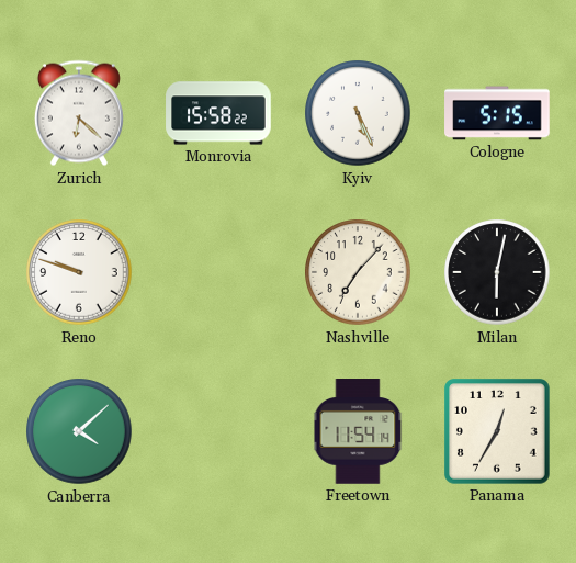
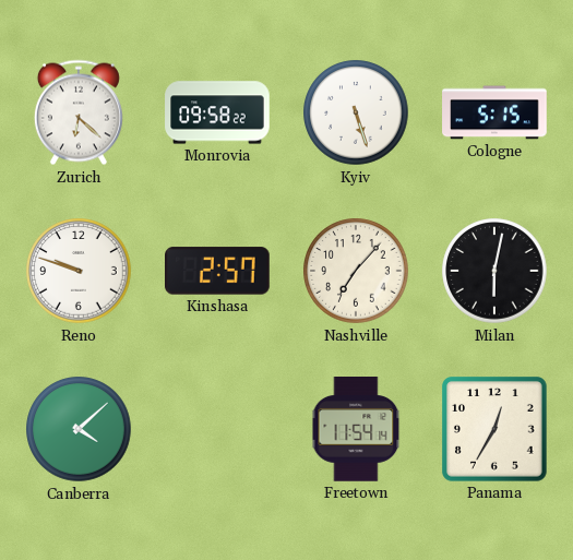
Monrovia: 15:58 -> 09:58
Kyiv: 5:26 -> 5:27
Kinshasa: none -> 2:57
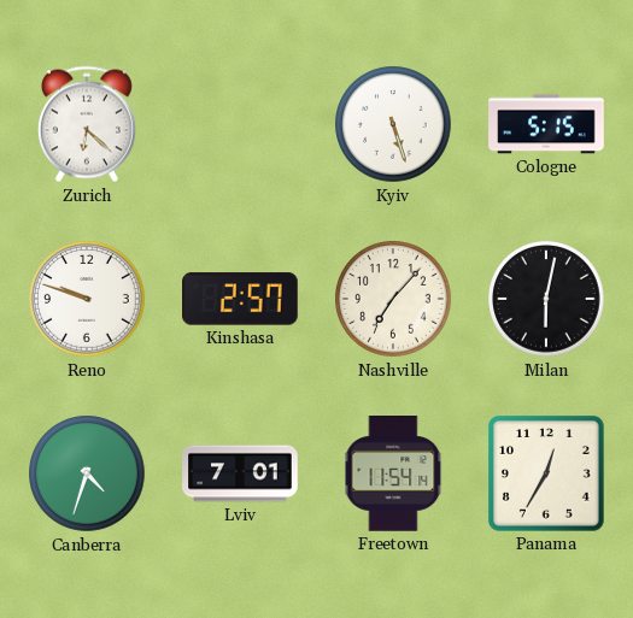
Monrovia: 09:58 -> none
Canberra: 4:08 -> 4:33
Lviv: none -> 7:01
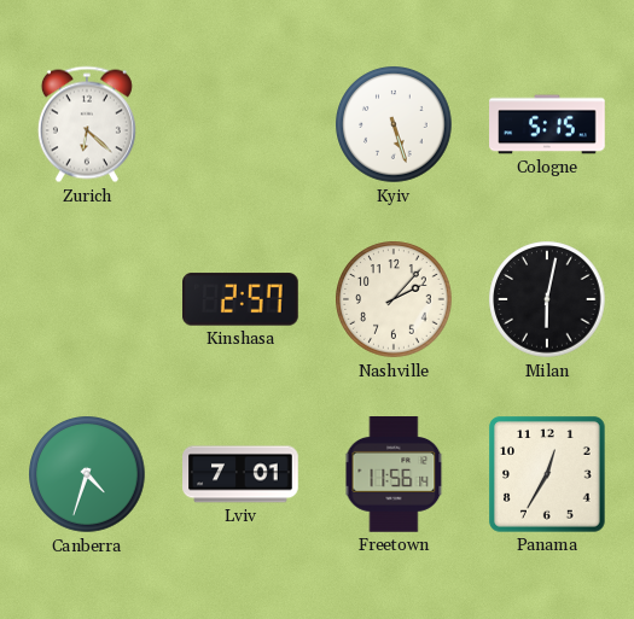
Reno: 9:48 -> none
Nashville: 7:07 -> 2:07
Freetown: 11:54 -> 11:56
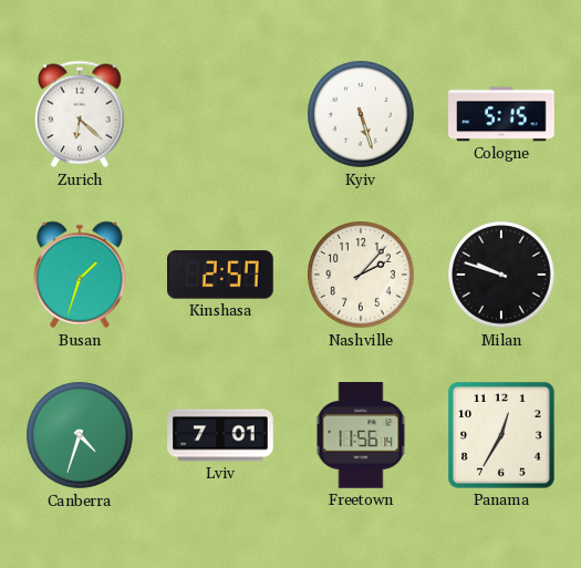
Busan: none -> 1:33
Milan: 6:02 -> 9:48
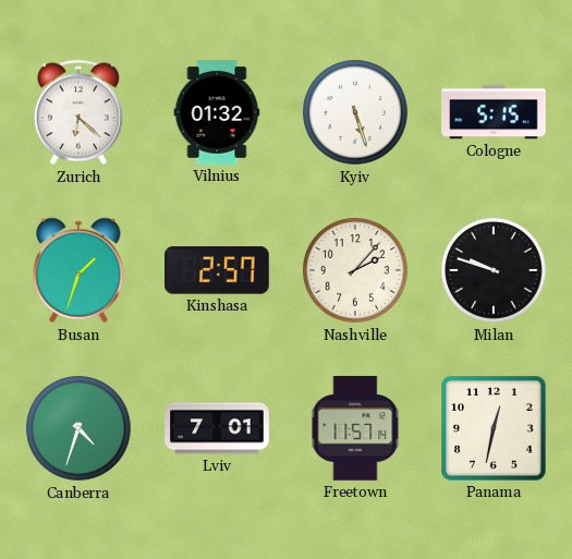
Vilnius: none -> 01:32
Freetown: 11:56 -> 11:57
Panama: 12:35 -> 12:32
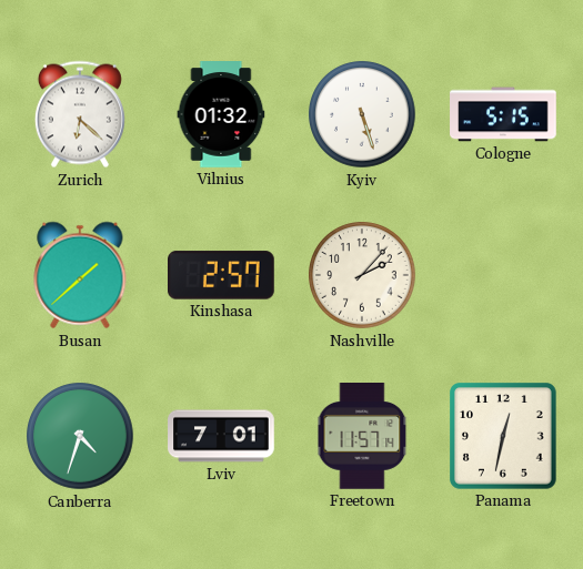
Busan: 1:33 -> 1:38
Milan: 9:48 -> none
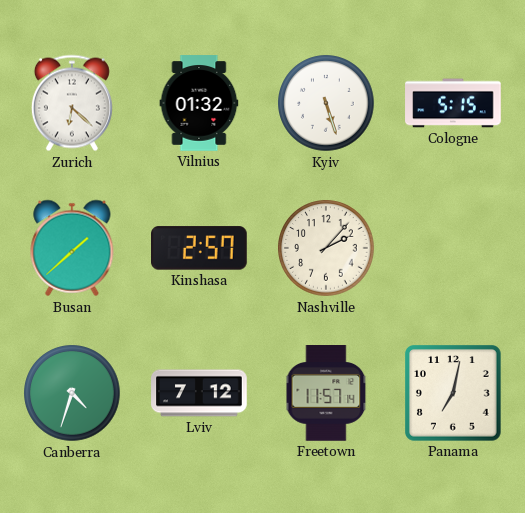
Lviv: 7:01 -> 7:12
Panama: 12:32 -> 7:02
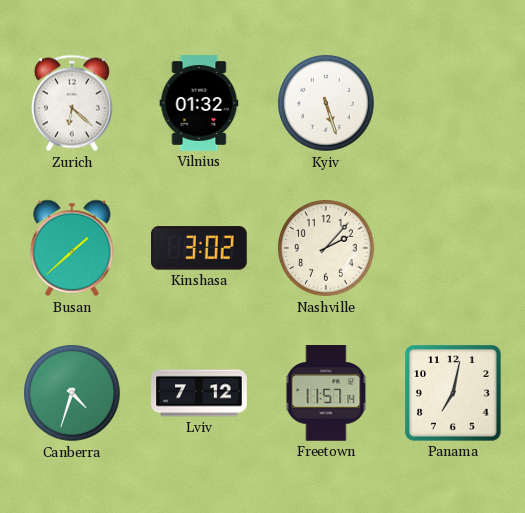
Cologne: 5:15 -> none
Kinshasa: 2:57 -> 3:02
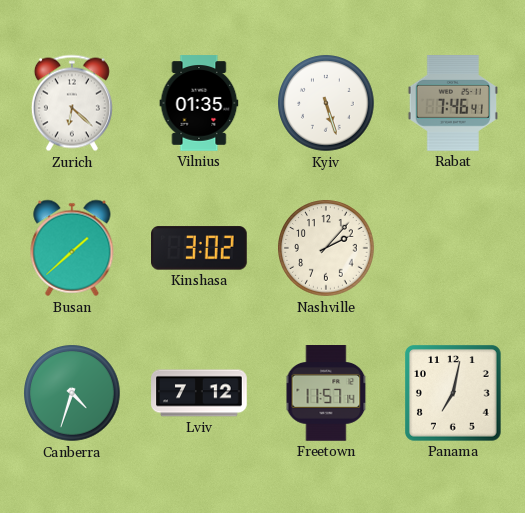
Vilnius: 01:32 -> 01:35
Rabat: none -> 7:46
